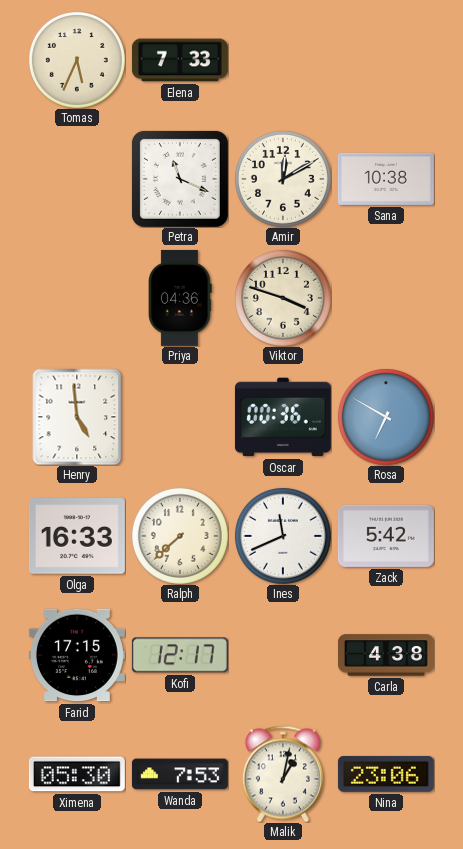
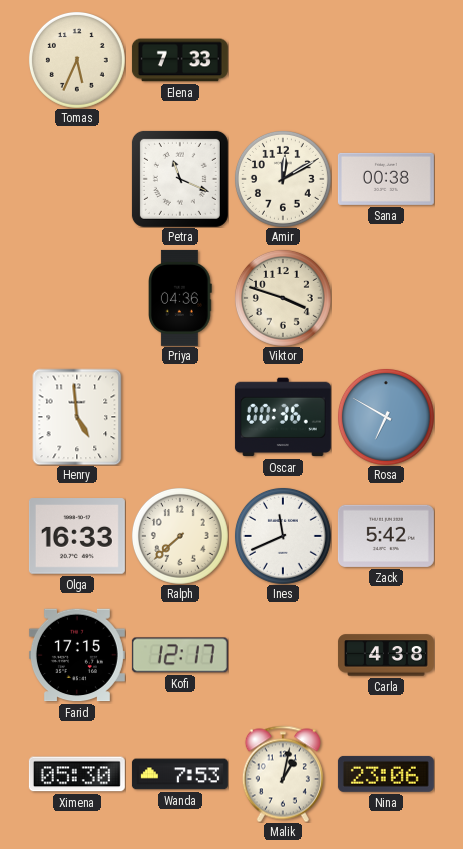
Sana: 10:38 -> 00:38
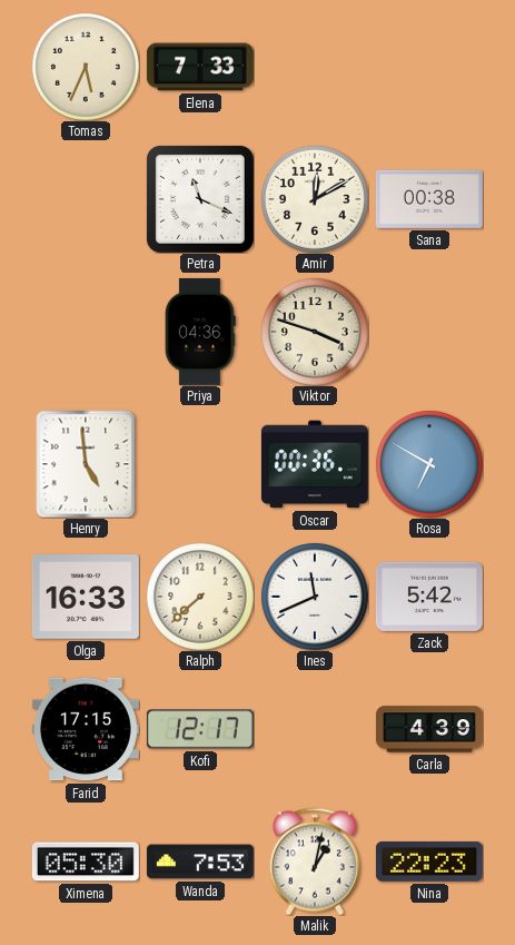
Carla: 4:38 -> 4:39
Nina: 23:06 -> 22:23
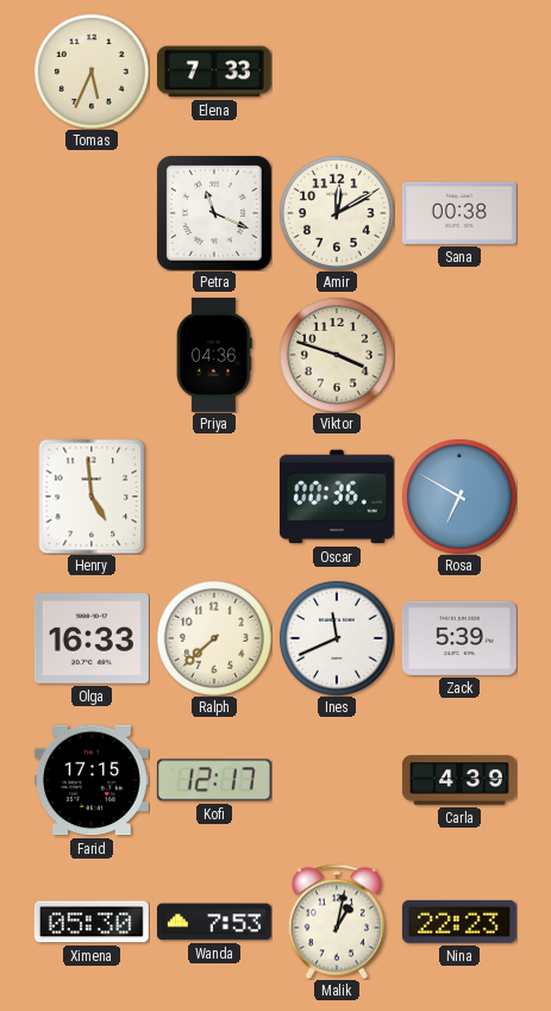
Zack: 5:42 -> 5:39
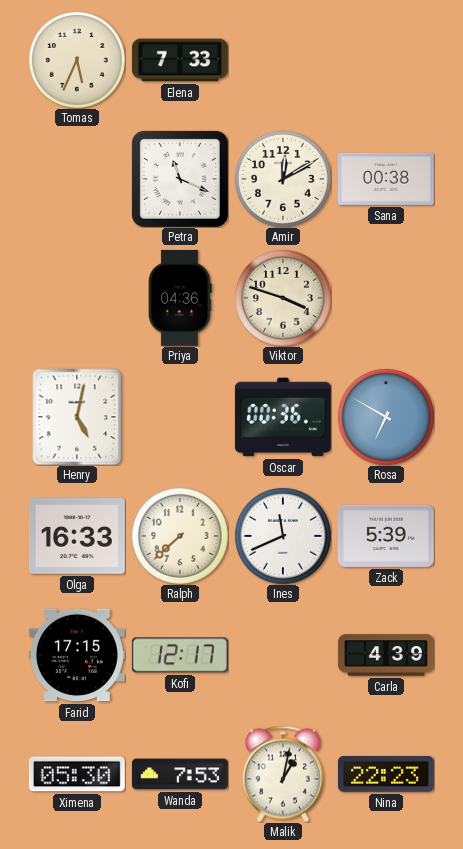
Henry: 4:59 -> 5:02
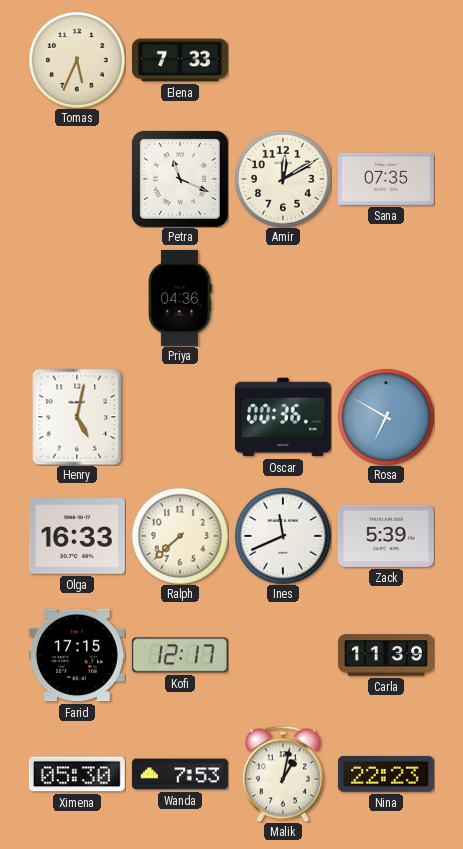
Sana: 00:38 -> 07:35
Viktor: 3:48 -> none
Carla: 4:39 -> 11:39
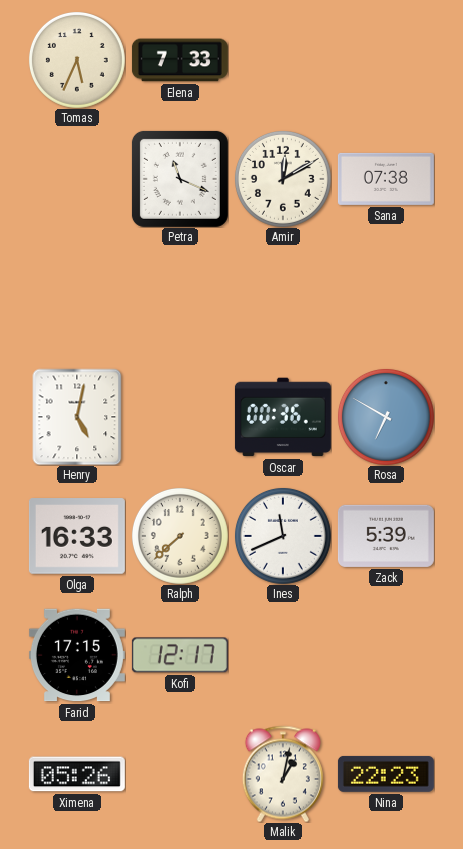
Sana: 07:35 -> 07:38
Priya: 04:36 -> none
Carla: 11:39 -> none
Ximena: 05:30 -> 05:26
Wanda: 7:53 -> none
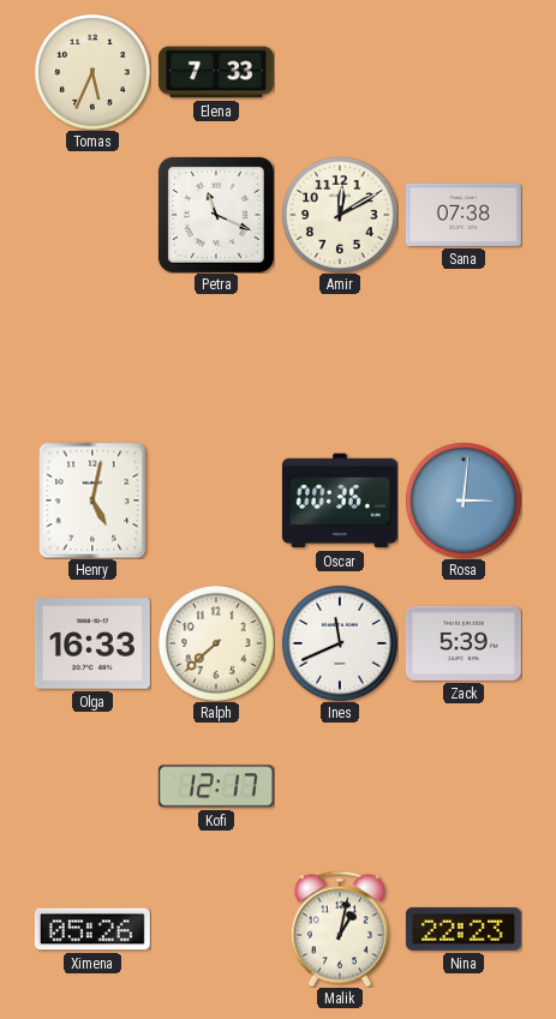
Rosa: 6:50 -> 3:01
Farid: 17:15 -> none
